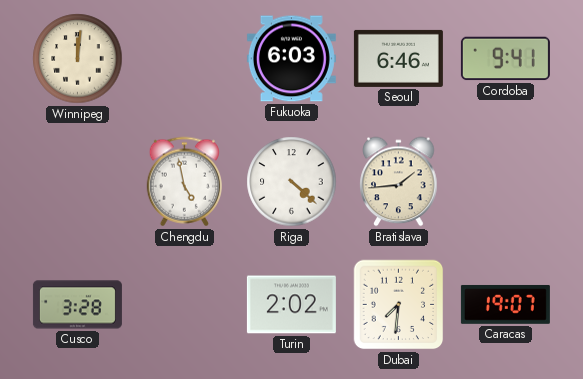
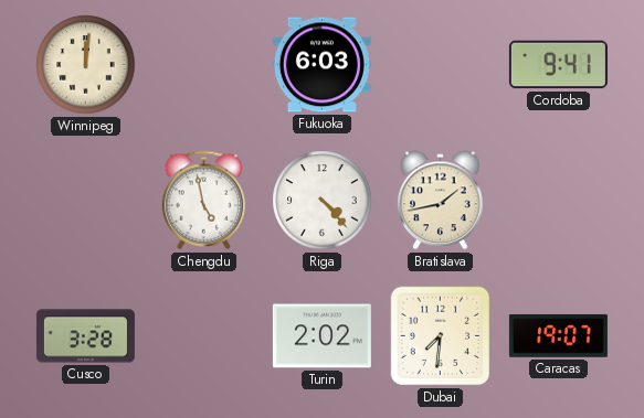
Seoul: 6:46 -> none
Riga: 4:22 -> 4:23
Bratislava: 1:44 -> 1:43
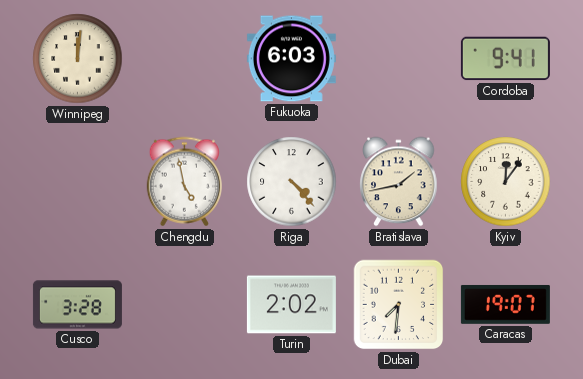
Kyiv: none -> 12:06
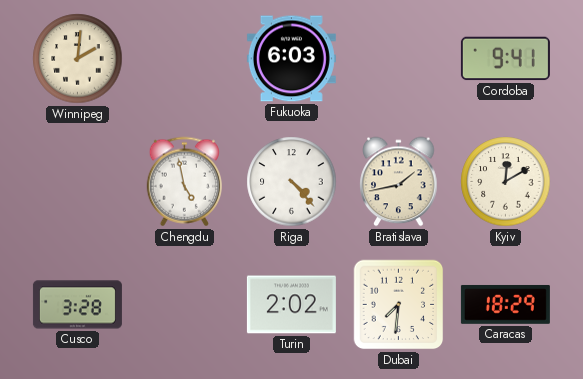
Winnipeg: 12:01 -> 2:01
Kyiv: 12:06 -> 12:10
Caracas: 19:07 -> 18:29
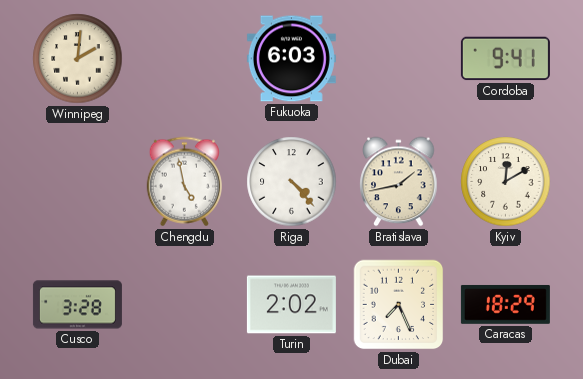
Dubai: 7:31 -> 7:26
